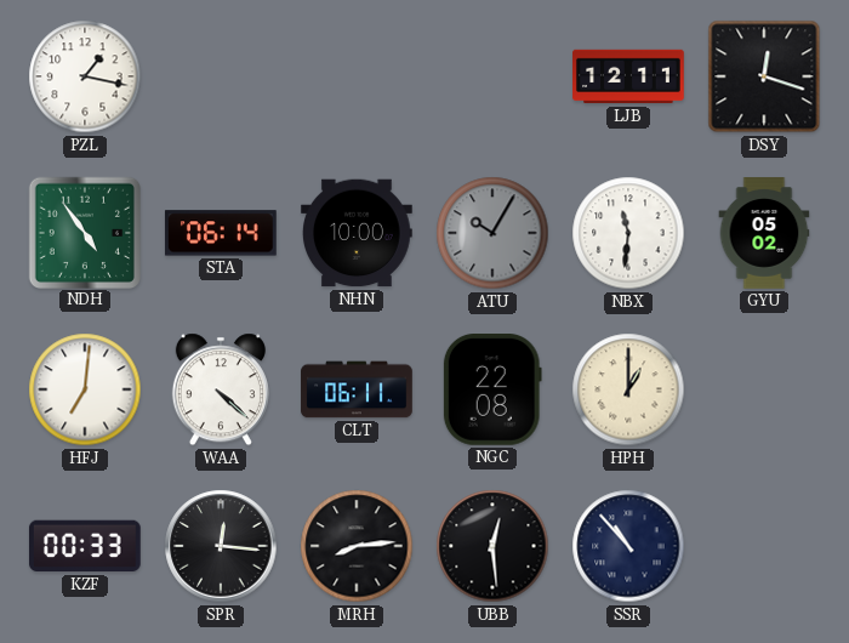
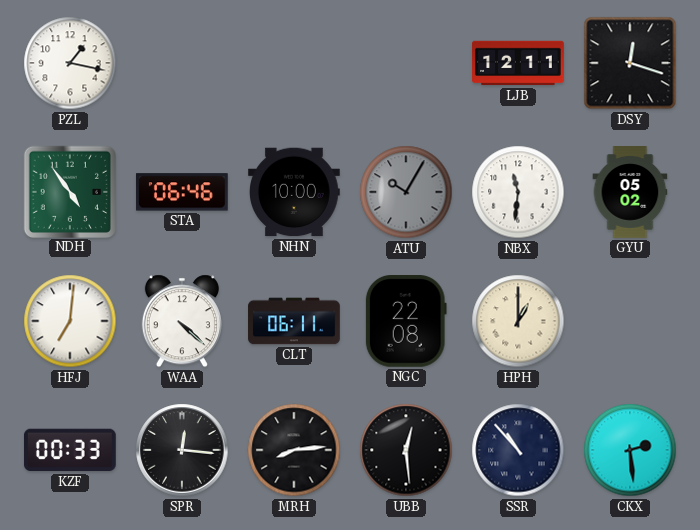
STA: 06:14 -> 06:46
CKX: none -> 2:29
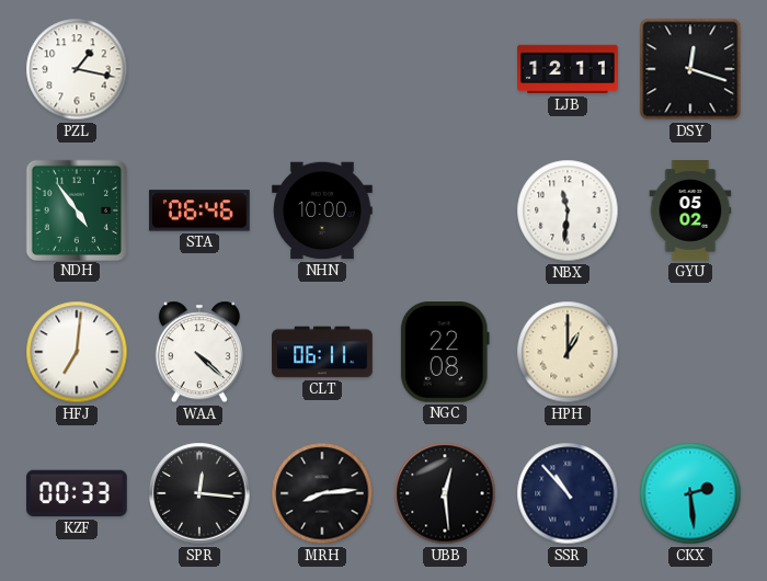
ATU: 10:05 -> none
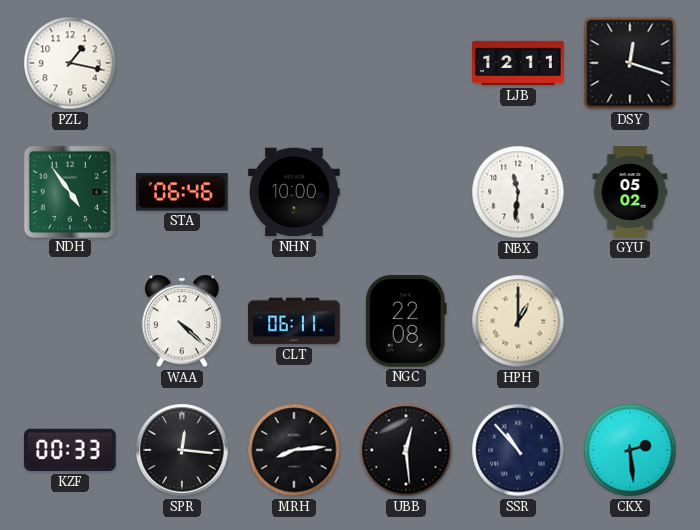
HFJ: 7:01 -> none
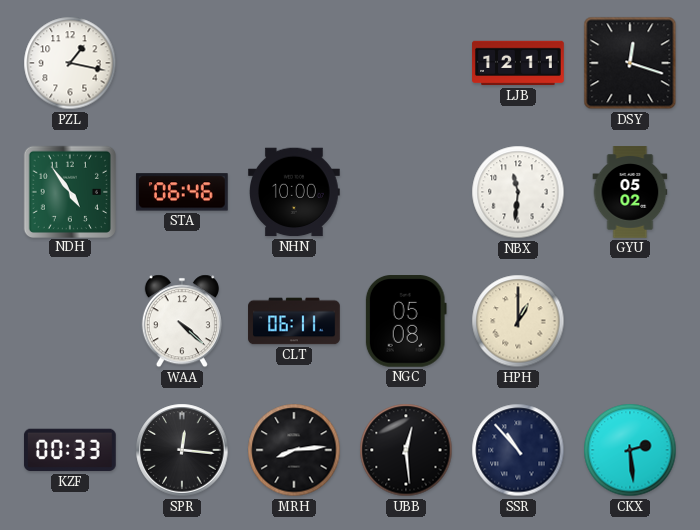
NGC: 22:08 -> 05:08
